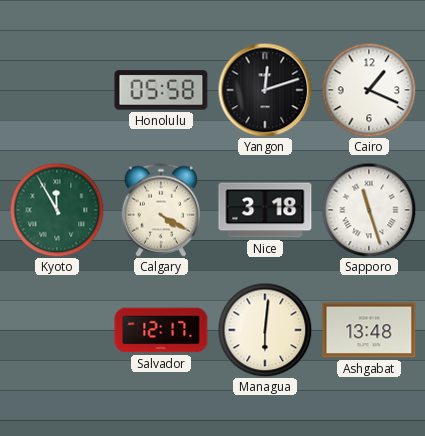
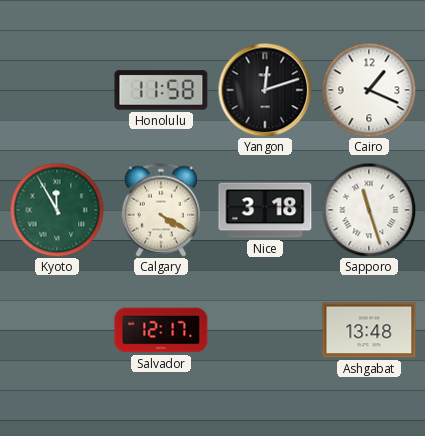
Honolulu: 05:58 -> 11:58
Managua: 6:01 -> none
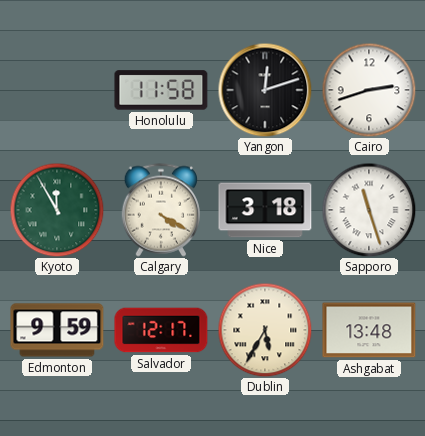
Cairo: 1:19 -> 2:42
Edmonton: none -> 9:59
Dublin: none -> 5:35
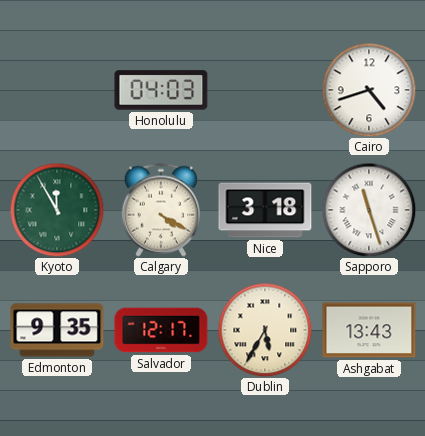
Honolulu: 11:58 -> 04:03
Yangon: 12:12 -> none
Cairo: 2:42 -> 4:42
Edmonton: 9:59 -> 9:35
Ashgabat: 13:48 -> 13:43
